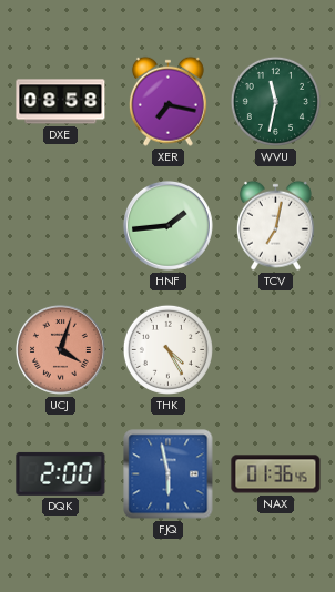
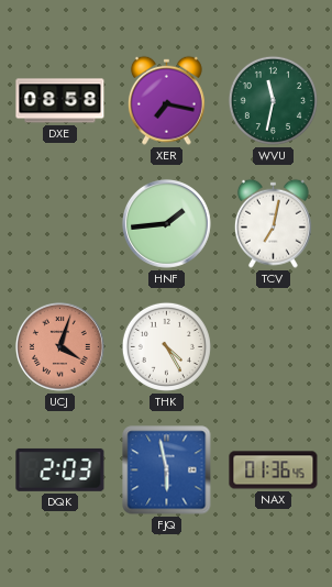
DQK: 2:00 -> 2:03
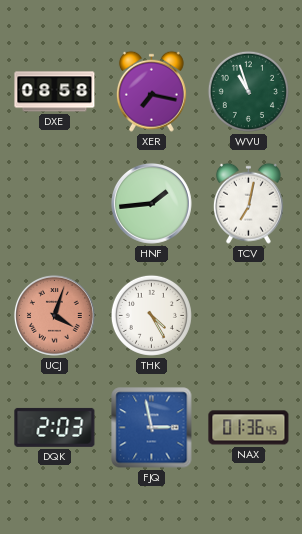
WVU: 11:32 -> 10:57
FJQ: 5:58 -> 2:58
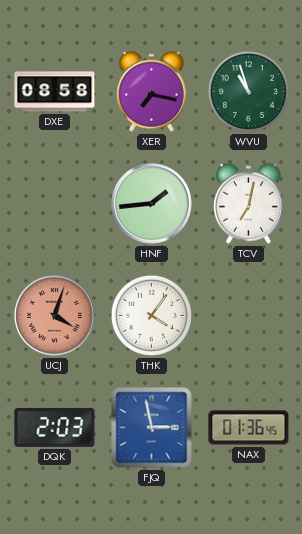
THK: 4:25 -> 4:06
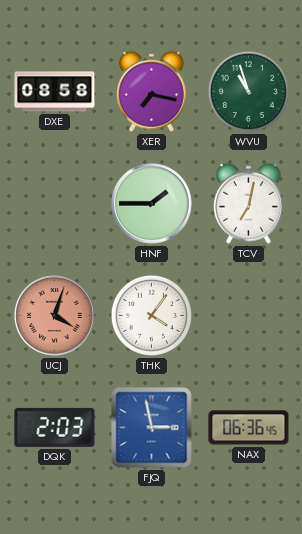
HNF: 1:44 -> 1:45
NAX: 01:36 -> 06:36
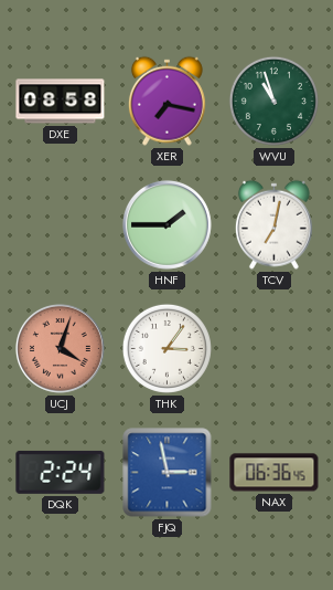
THK: 4:06 -> 3:06
DQK: 2:03 -> 2:24
